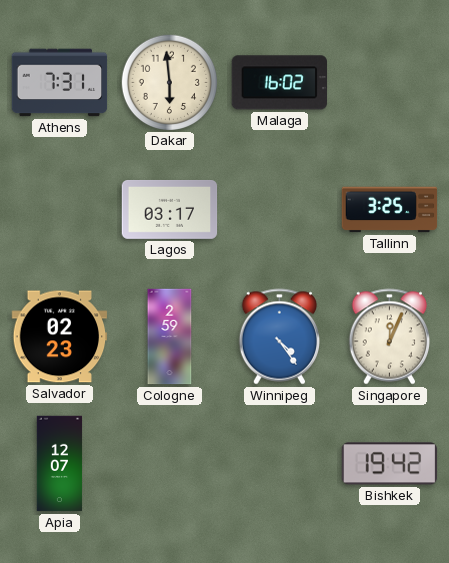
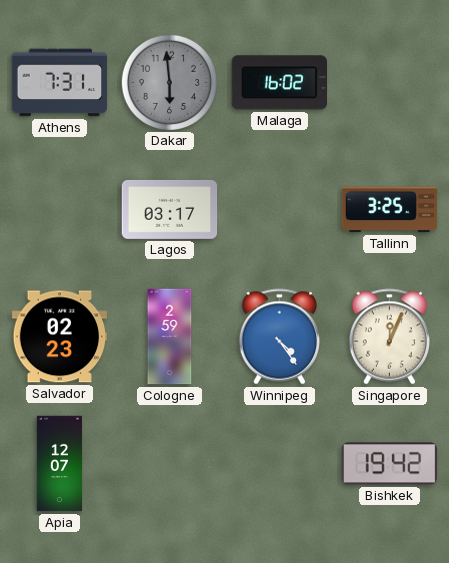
Dakar dial: cream -> grey
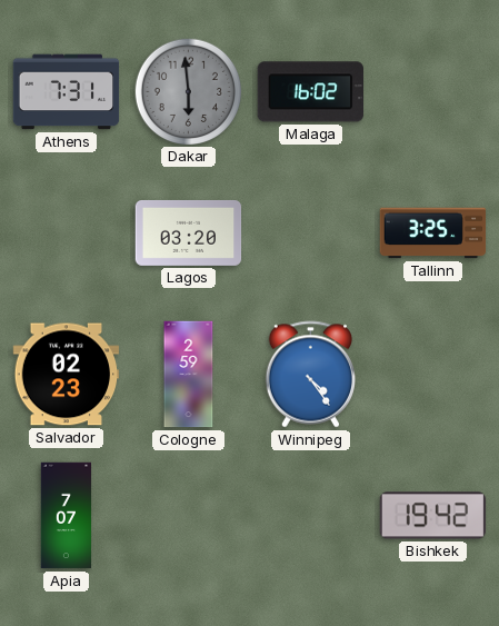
Lagos: 03:17 -> 03:20
Singapore: 12:04 -> none
Apia: 12:07 -> 7:07
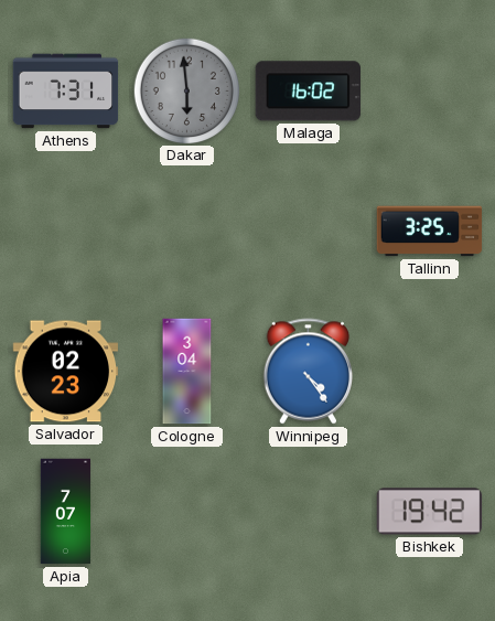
Lagos: 03:20 -> none
Cologne: 2:59 -> 3:04
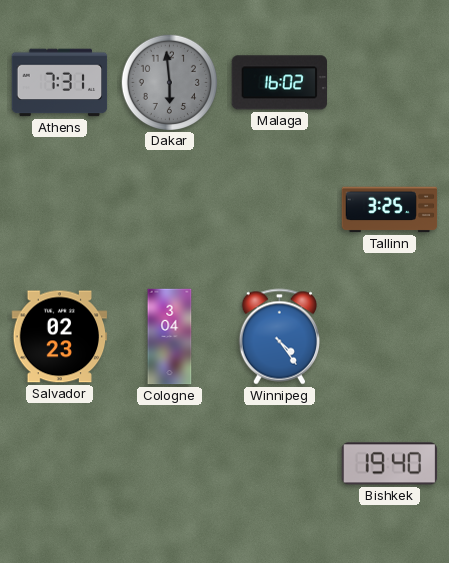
Apia: 7:07 -> none
Bishkek: 19:42 -> 19:40
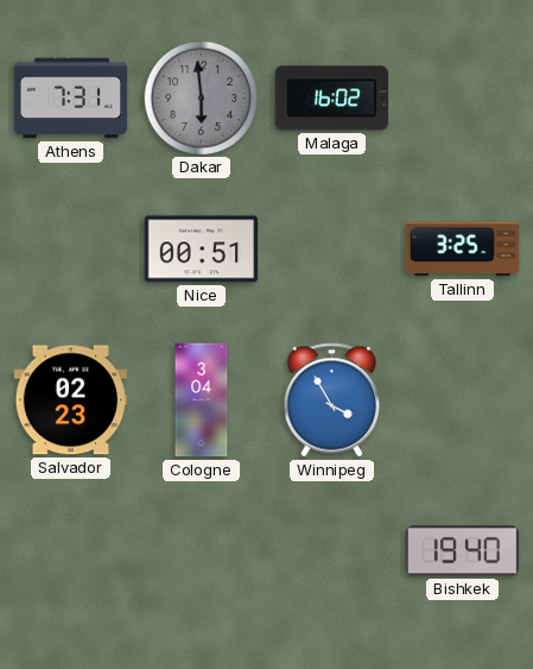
Nice: none -> 00:51
Winnipeg: 4:24 -> 3:55
